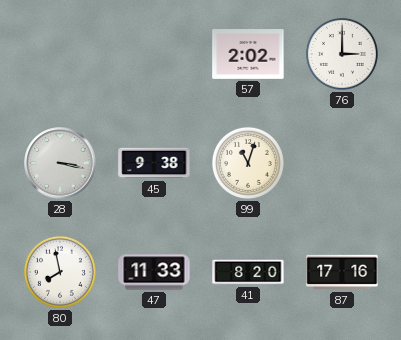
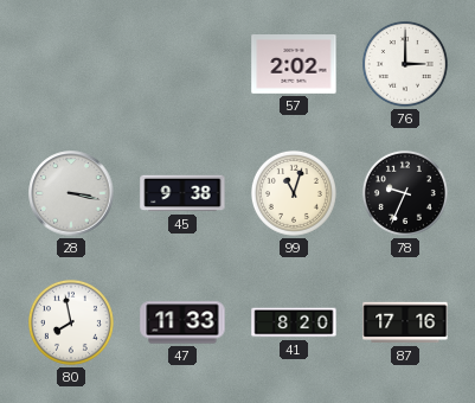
78: none -> 9:34
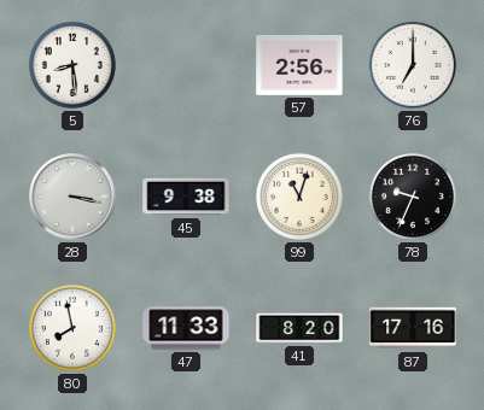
5: none -> 8:29
57: 2:02 -> 2:56
76: 3:00 -> 7:00
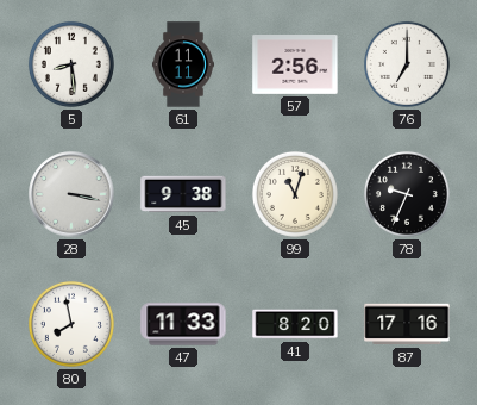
61: none -> 11:11
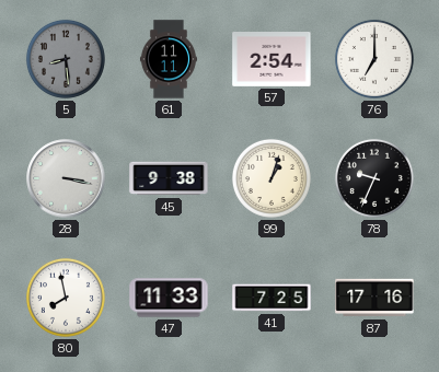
5 dial: white -> grey
57: 2:56 -> 2:54
99: 11:03 -> 1:03
41: 8:20 -> 7:25
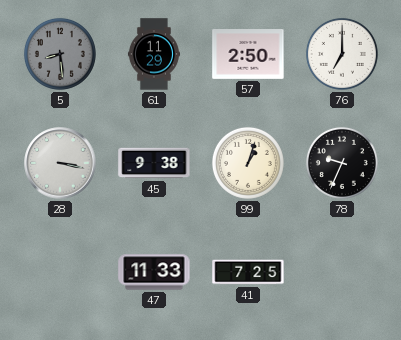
61: 11:11 -> 11:29
57: 2:54 -> 2:50
80: 7:58 -> none
87: 17:16 -> none
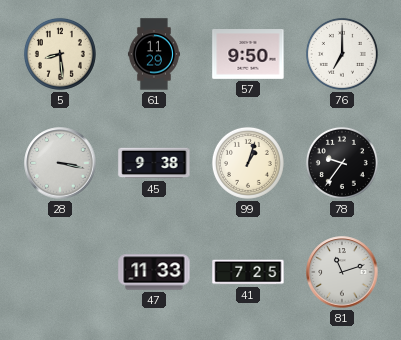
5 dial: grey -> cream
57: 2:50 -> 9:50
78: 9:34 -> 9:36
81: none -> 11:12
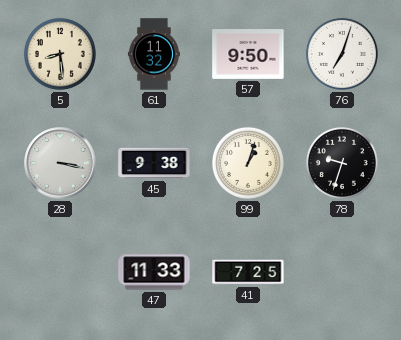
61: 11:29 -> 11:32
76: 7:00 -> 7:03
78: 9:36 -> 9:33
81: 11:12 -> none
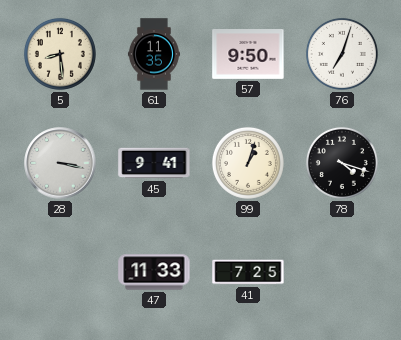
61: 11:32 -> 11:35
45: 9:38 -> 9:41
78: 9:33 -> 4:18
